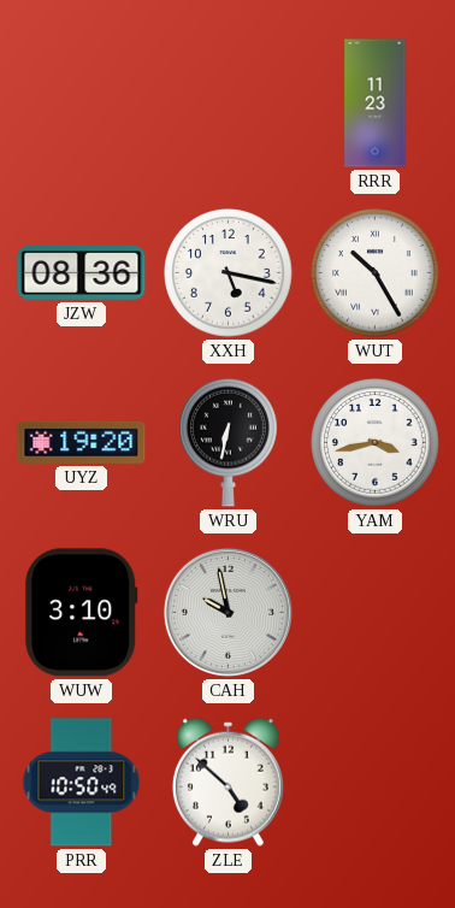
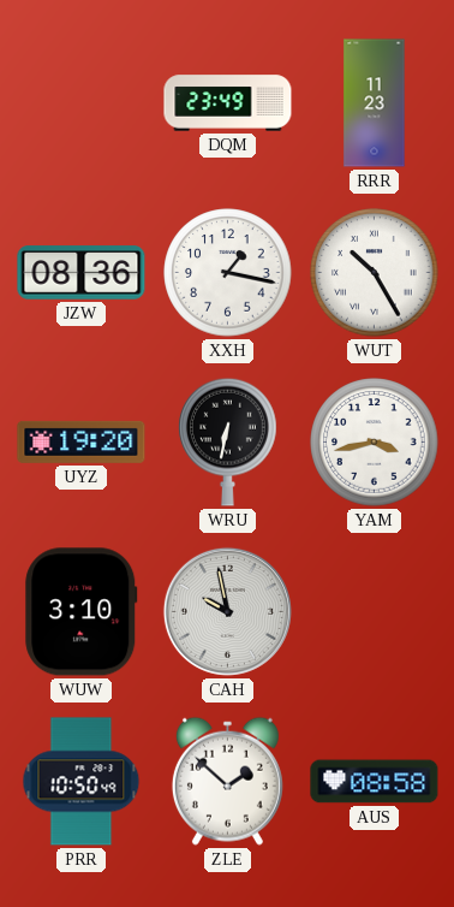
DQM: none -> 23:49
XXH: 5:17 -> 1:17
ZLE: 4:52 -> 1:52
AUS: none -> 08:58
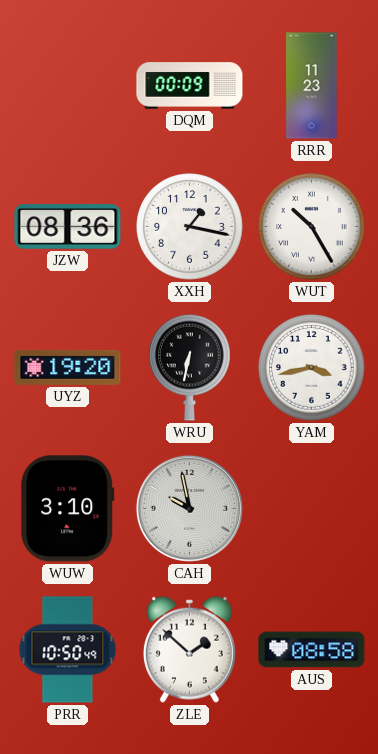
DQM: 23:49 -> 00:09
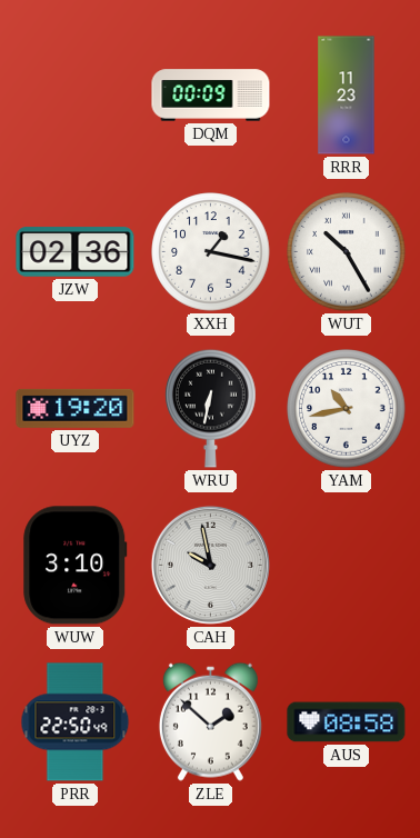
JZW: 08:36 -> 02:36
YAM: 3:43 -> 10:43
PRR: 10:50 -> 22:50
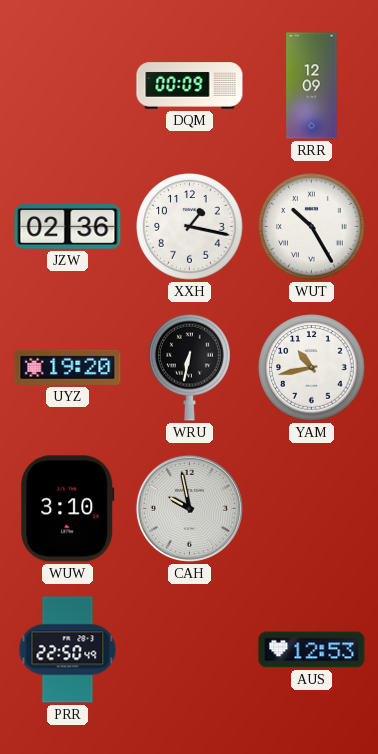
RRR: 11:23 -> 12:09
ZLE: 1:52 -> none
AUS: 08:58 -> 12:53
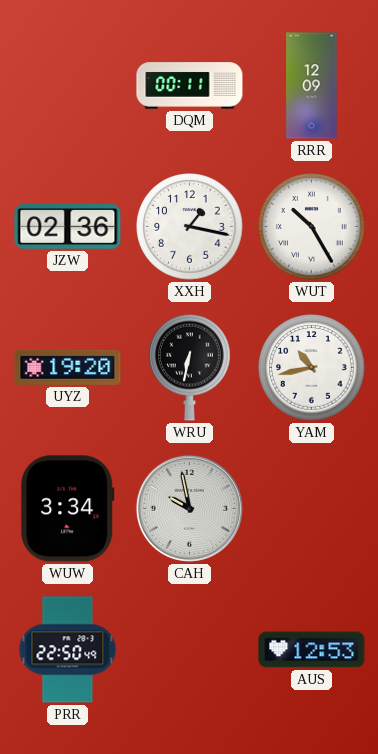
DQM: 00:09 -> 00:11
WUW: 3:10 -> 3:34
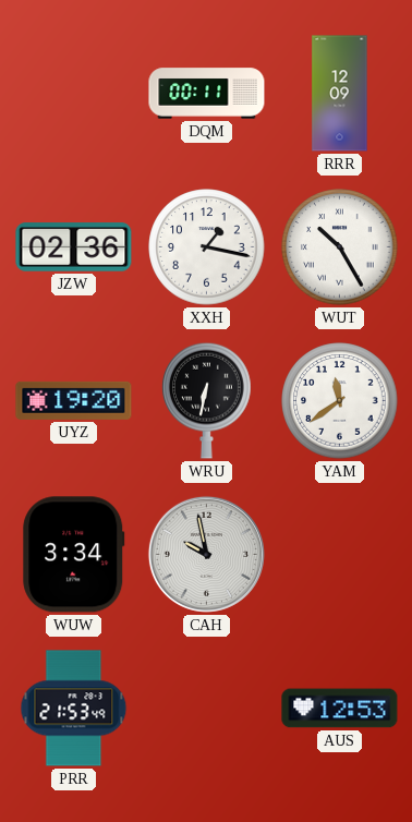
YAM: 10:43 -> 11:39
PRR: 22:50 -> 21:53
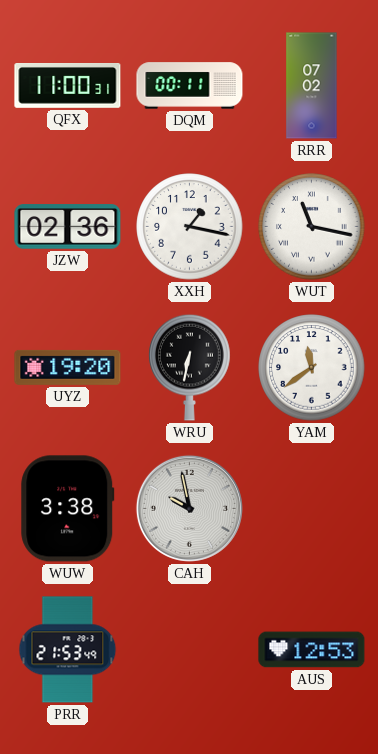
QFX: none -> 11:00
RRR: 12:09 -> 07:02
WUT: 10:25 -> 11:17
WUW: 3:34 -> 3:38
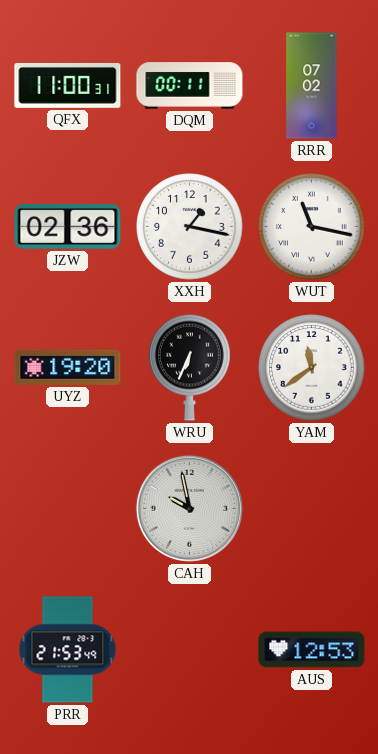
WRU: 6:32 -> 6:34
WUW: 3:38 -> none
